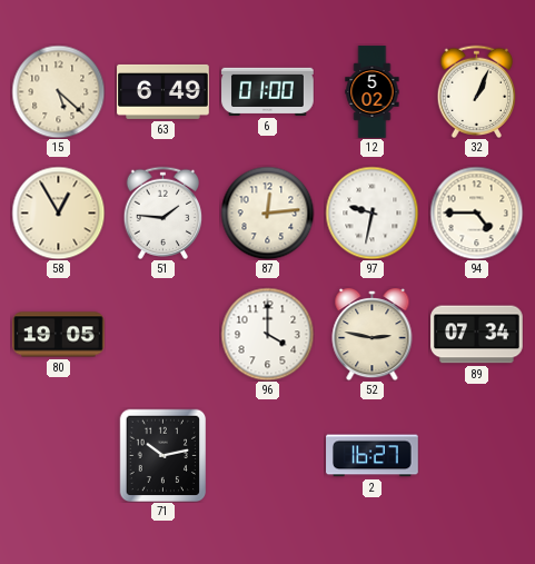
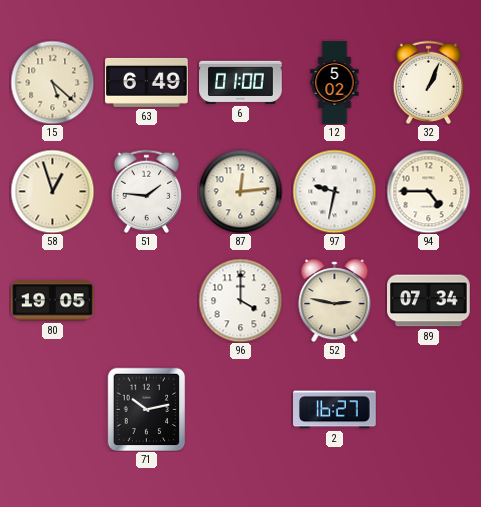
58: 12:55 -> 12:57
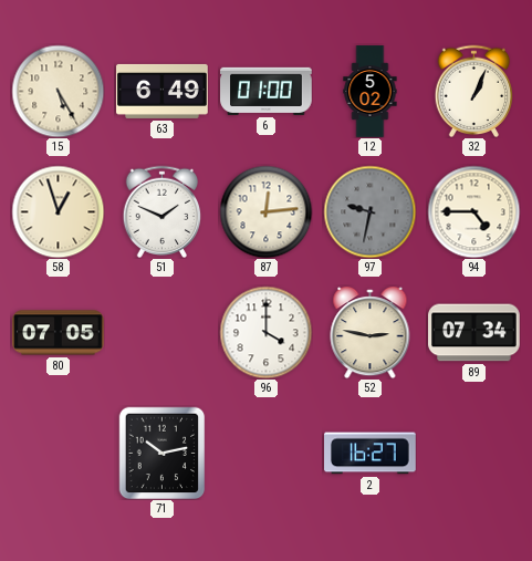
15: 5:22 -> 5:25
51: 1:46 -> 1:49
97 dial: white -> grey
80: 19:05 -> 07:05
